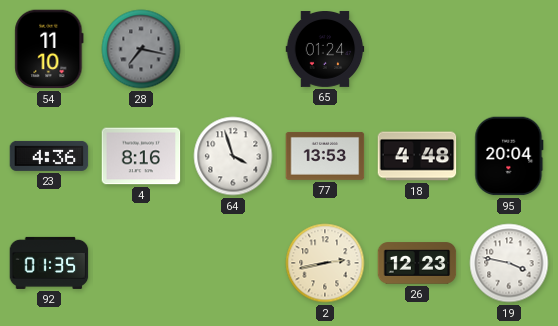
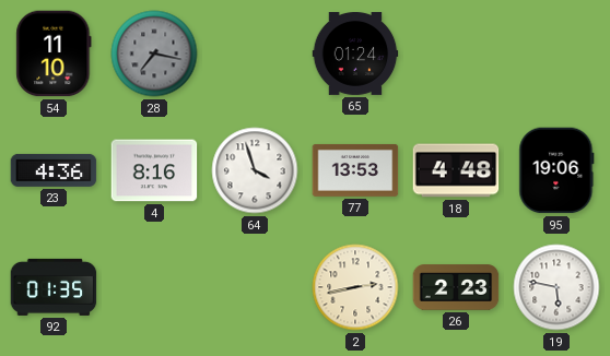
95: 20:04 -> 19:06
26: 12:23 -> 2:23
19: 3:47 -> 5:47
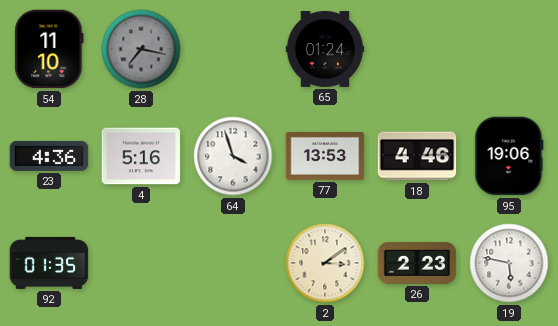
4: 8:16 -> 5:16
18: 4:48 -> 4:46
2: 2:43 -> 3:09
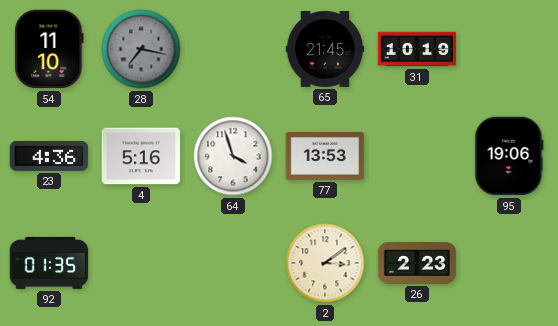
65: 01:24 -> 21:45
31: none -> 10:19
18: 4:46 -> none
19: 5:47 -> none
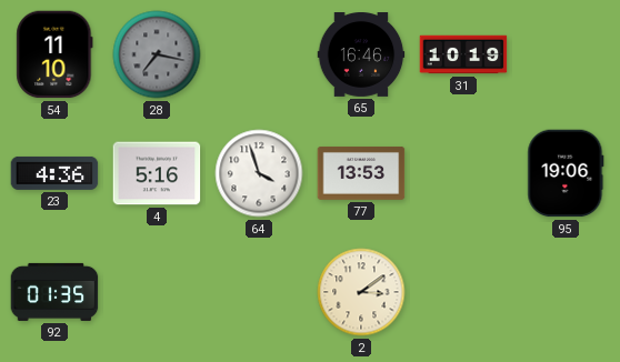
65: 21:45 -> 16:46
26: 2:23 -> none
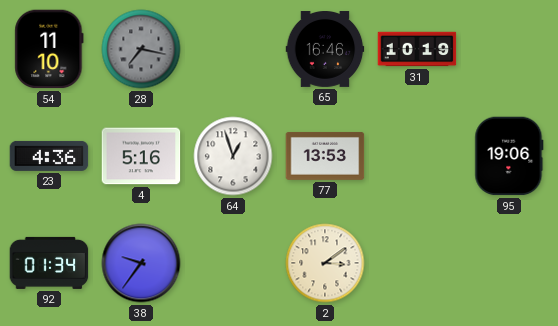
64: 3:57 -> 12:57
92: 01:35 -> 01:34
38: none -> 9:36
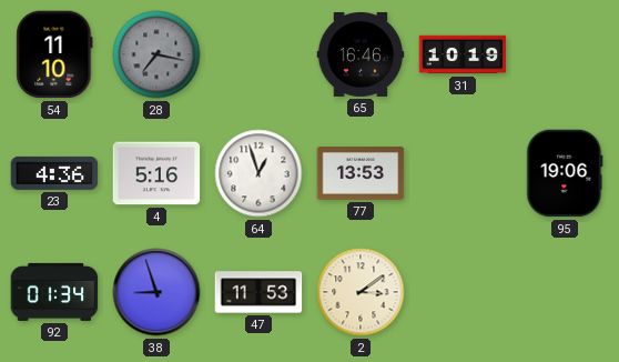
38: 9:36 -> 8:57
47: none -> 11:53
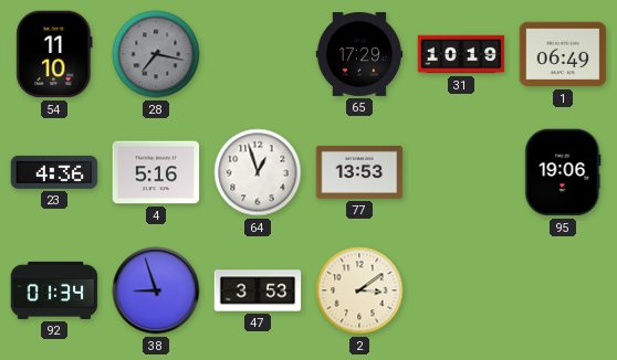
65: 16:46 -> 17:29
1: none -> 06:49
47: 11:53 -> 3:53
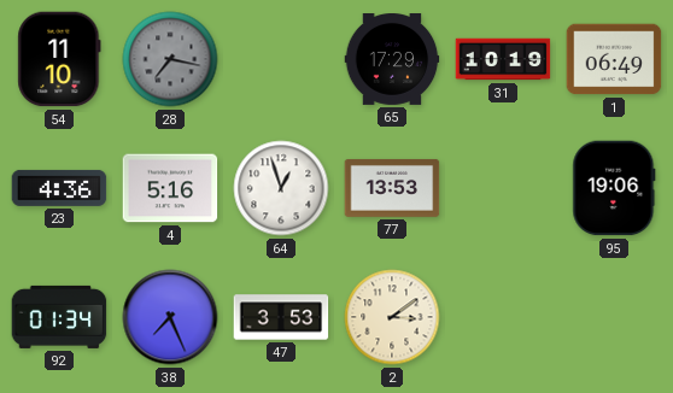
38: 8:57 -> 7:26
